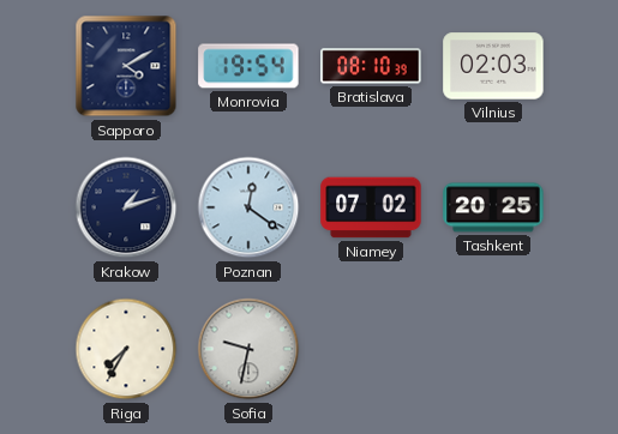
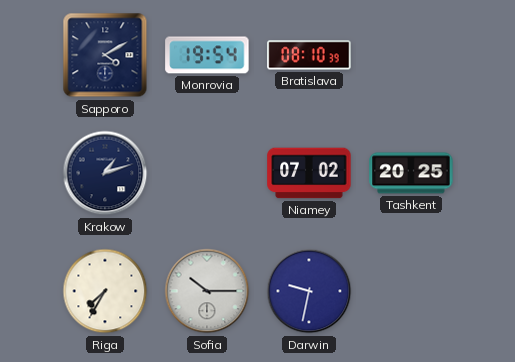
Vilnius: 02:03 -> none
Poznan: 12:21 -> none
Sofia: 9:32 -> 10:15
Darwin: none -> 9:32
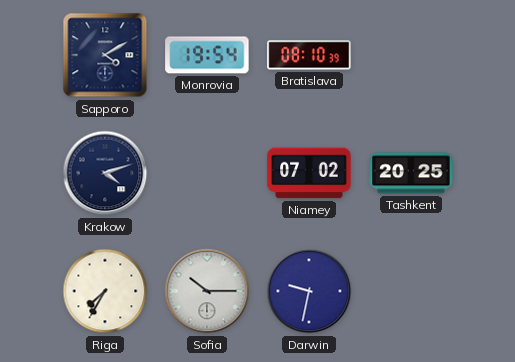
Krakow: 1:12 -> 4:12
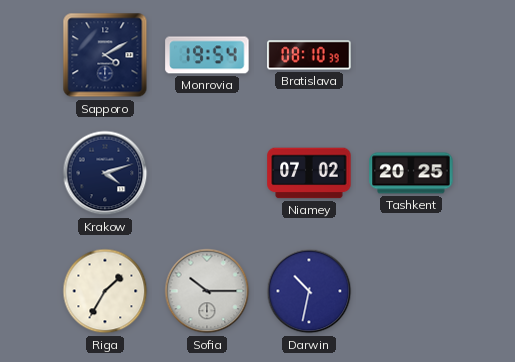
Riga: 7:35 -> 1:35
Darwin: 9:32 -> 10:32
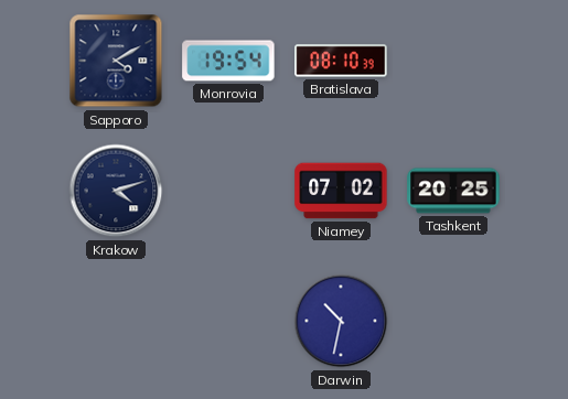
Riga: 1:35 -> none
Sofia: 10:15 -> none
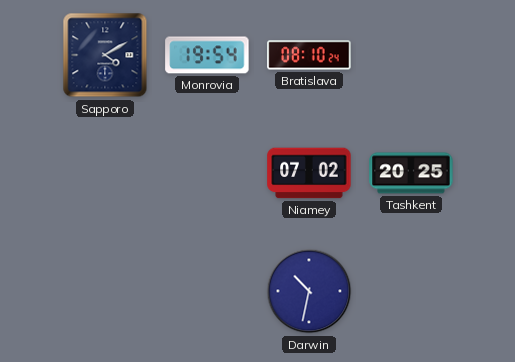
Bratislava: 08:10:39 -> 08:10:24
Krakow: 4:12 -> none
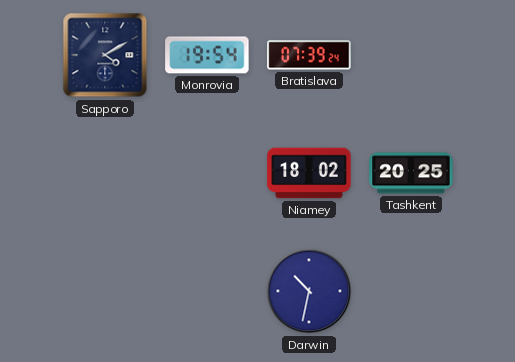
Bratislava: 08:10 -> 07:39
Niamey: 07:02 -> 18:02
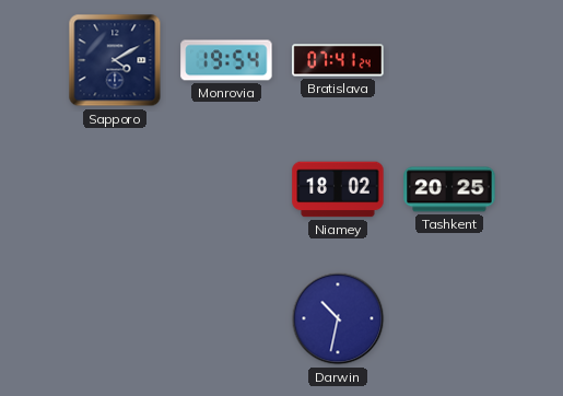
Bratislava: 07:39 -> 07:41
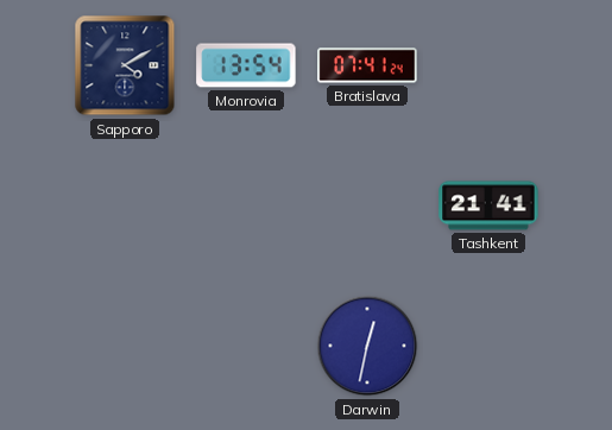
Monrovia: 19:54 -> 13:54
Niamey: 18:02 -> none
Tashkent: 20:25 -> 21:41
Darwin: 10:32 -> 12:32
